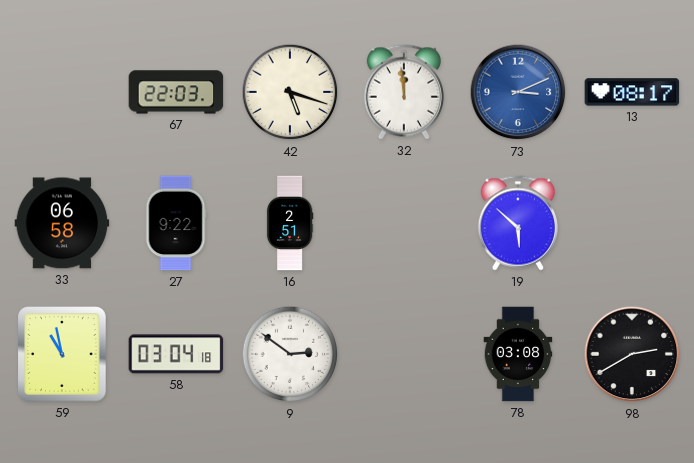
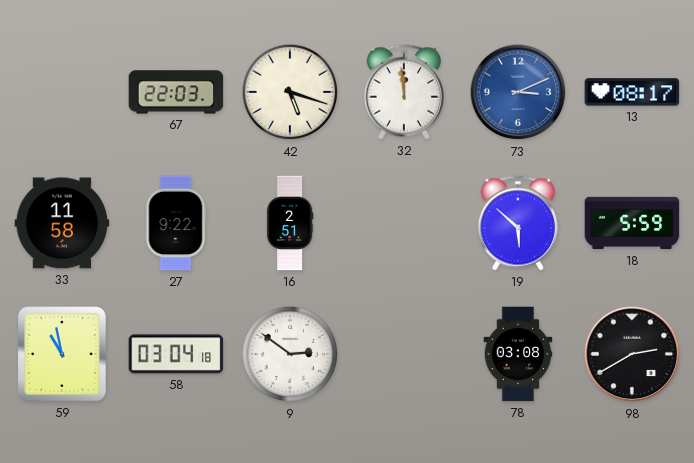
33: 06:58 -> 11:58
18: none -> 5:59
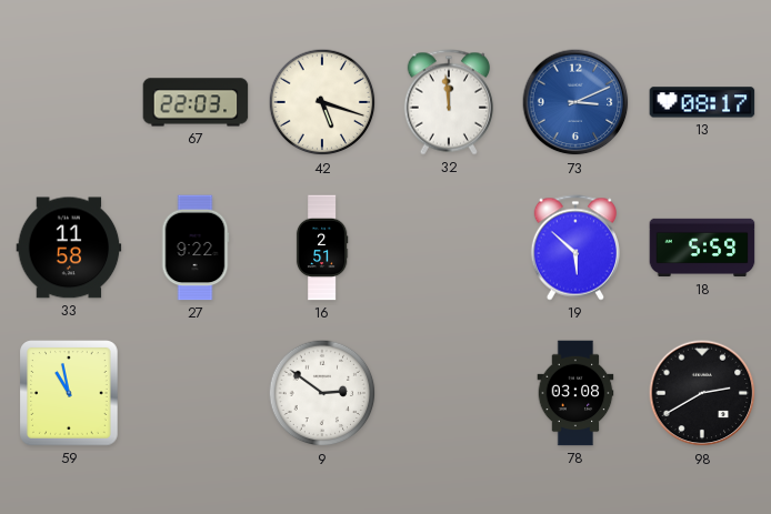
58: 03:04 -> none
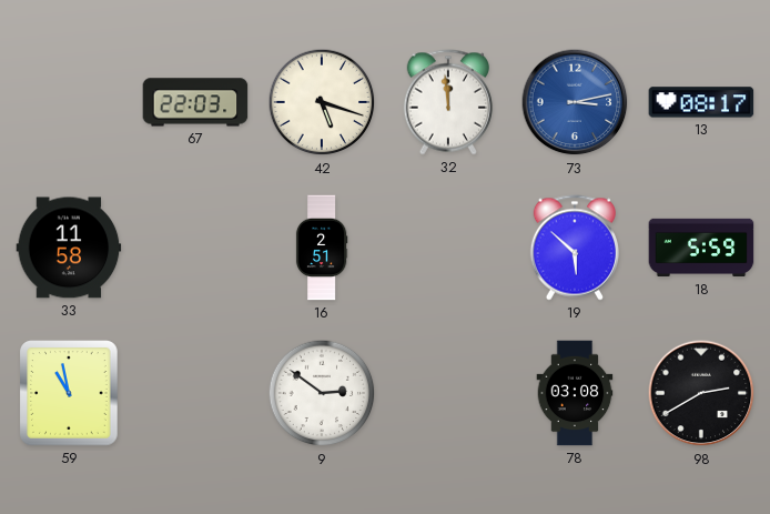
73: 3:11 -> 3:13
27: 9:22 -> none
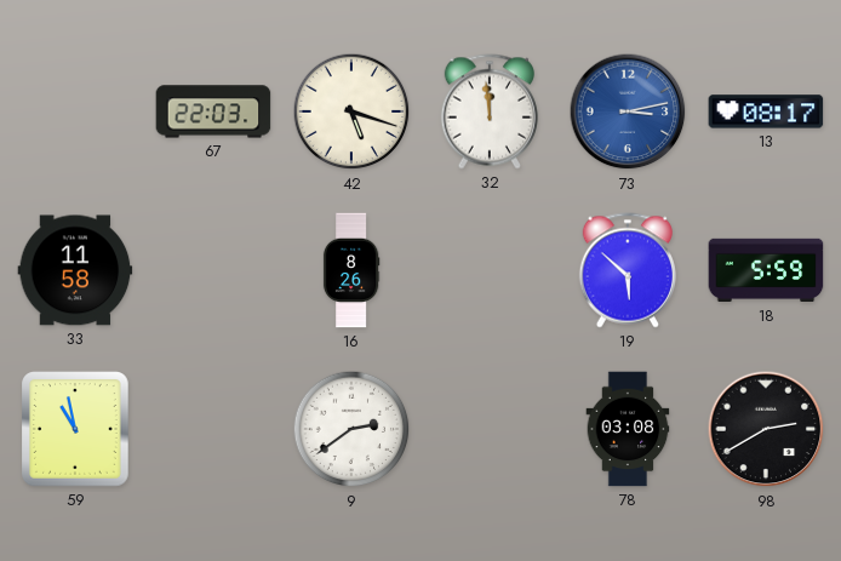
16: 2:51 -> 8:26
9: 2:51 -> 2:39
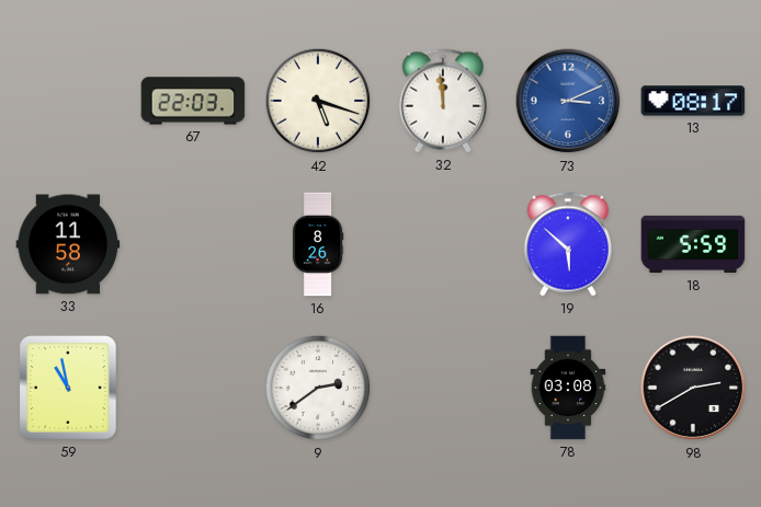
73: 3:13 -> 3:11
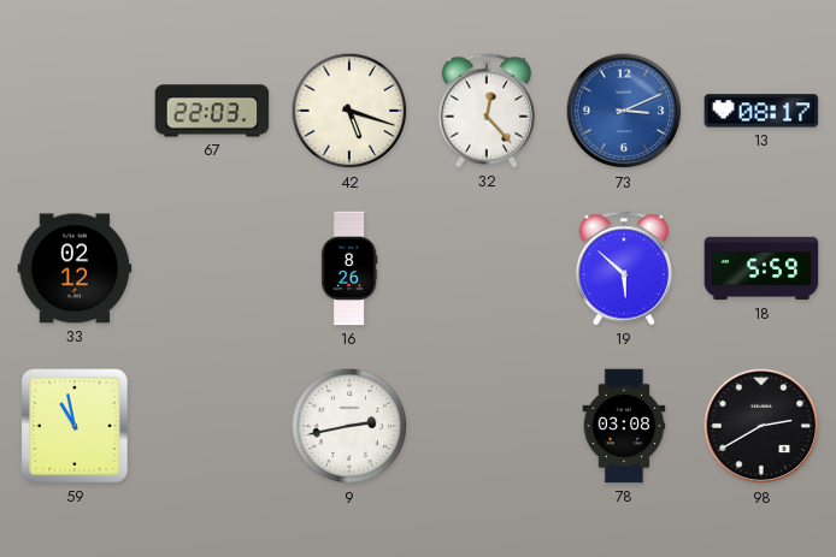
32: 11:59 -> 12:23
33: 11:58 -> 02:12
9: 2:39 -> 2:43
